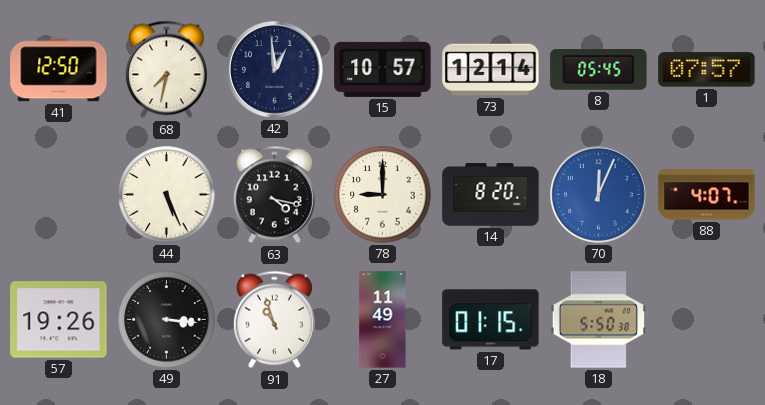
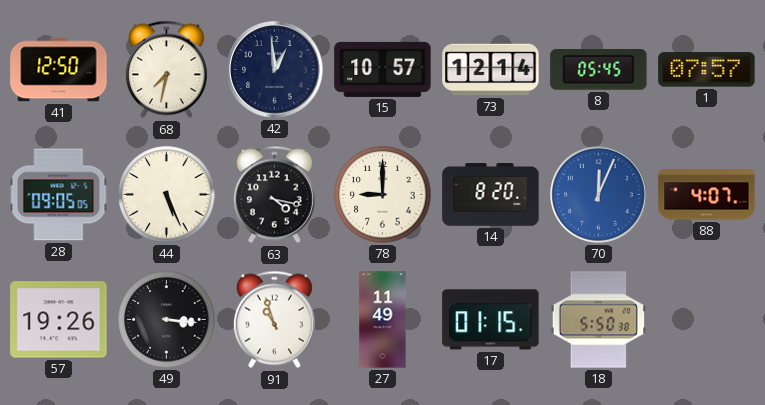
28: none -> 09:05
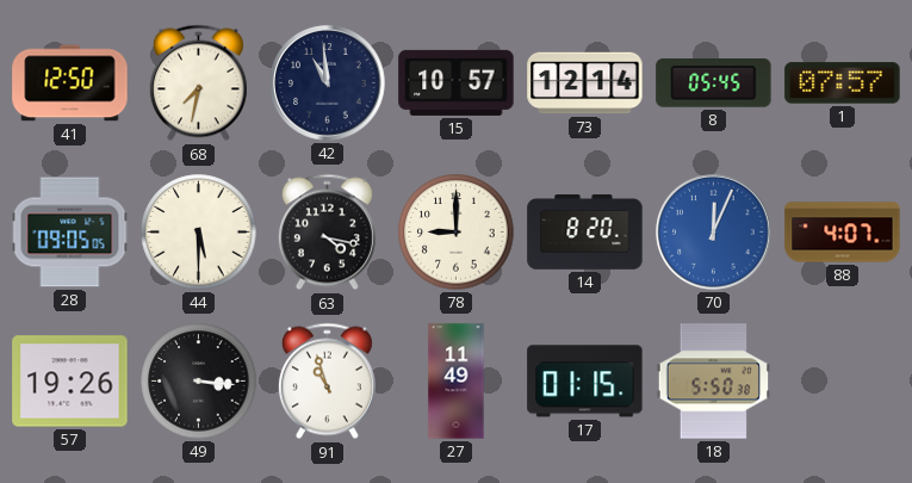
42: 12:59 -> 10:59
44: 5:26 -> 5:30
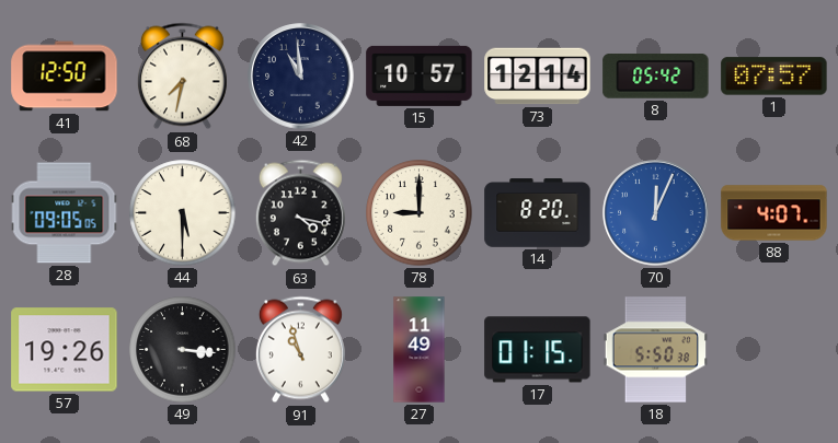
8: 05:45 -> 05:42
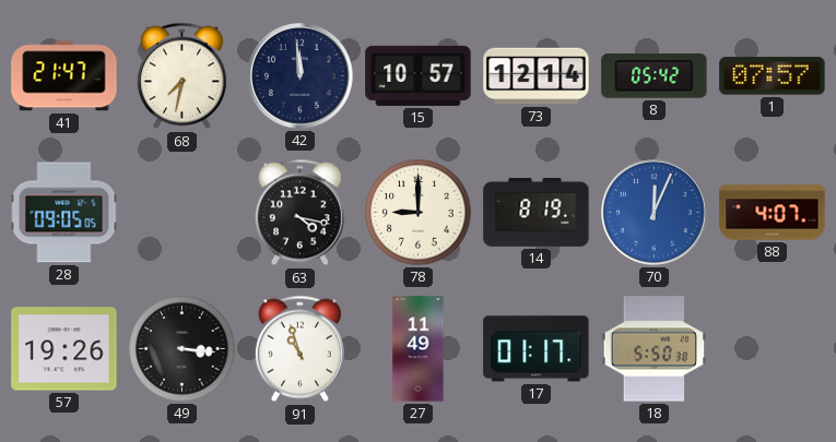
41: 12:50 -> 21:47
42: 10:59 -> 11:59
44: 5:30 -> none
14: 8:20 -> 8:19
17: 01:15 -> 01:17
